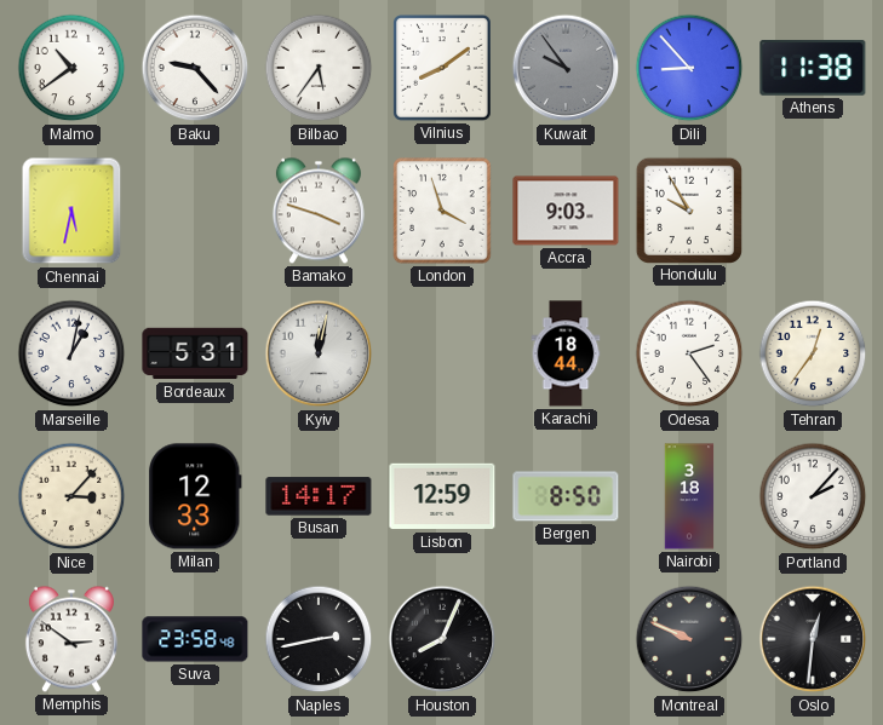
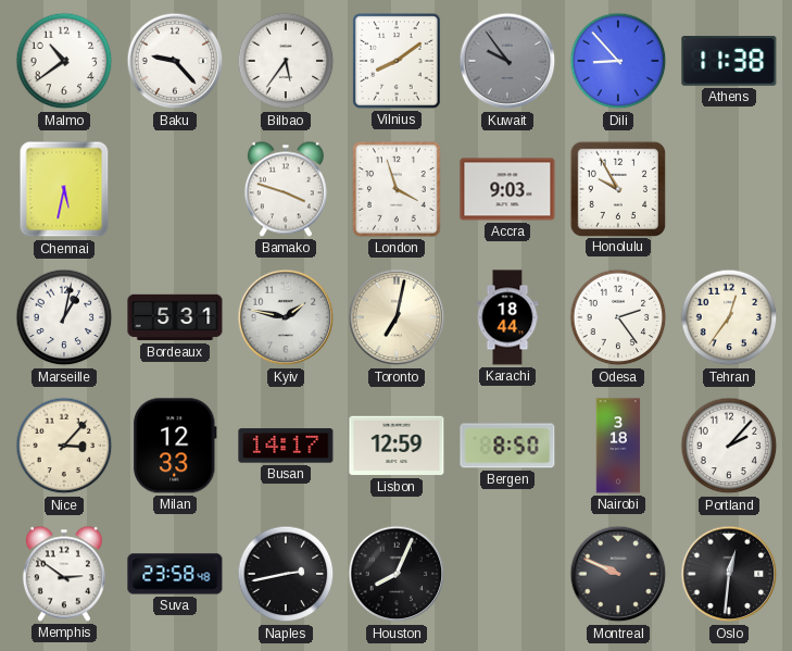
Kyiv: 12:02 -> 1:47
Toronto: none -> 7:02
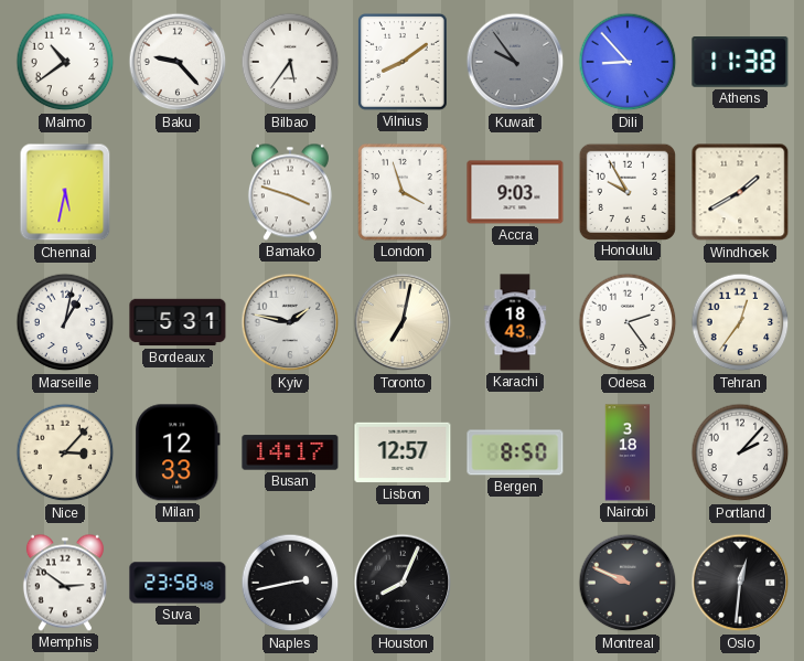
Windhoek: none -> 1:40
Karachi: 18:44 -> 18:43
Lisbon: 12:59 -> 12:57
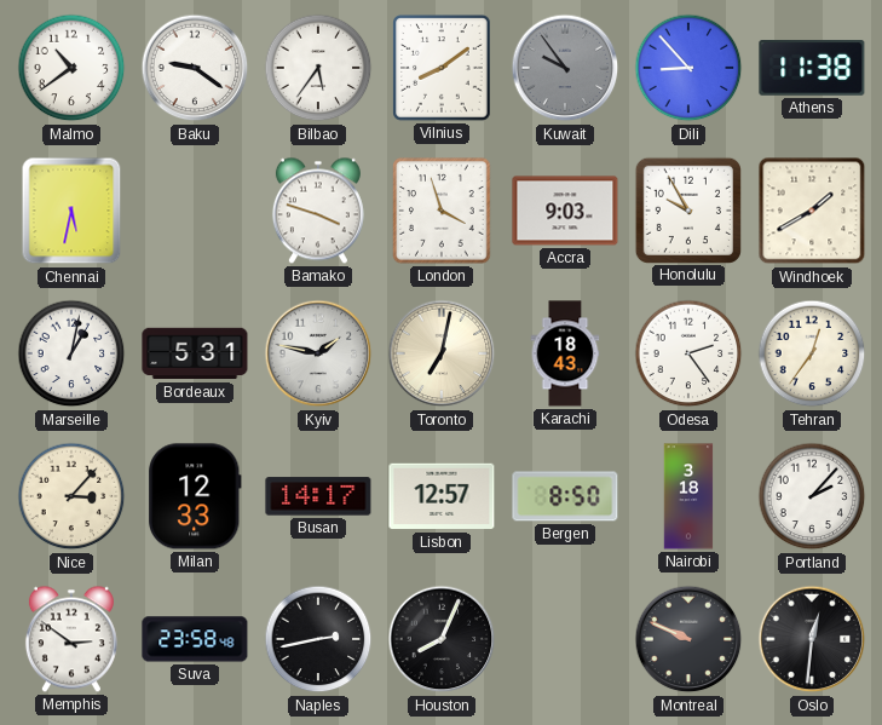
Baku: 9:23 -> 9:21
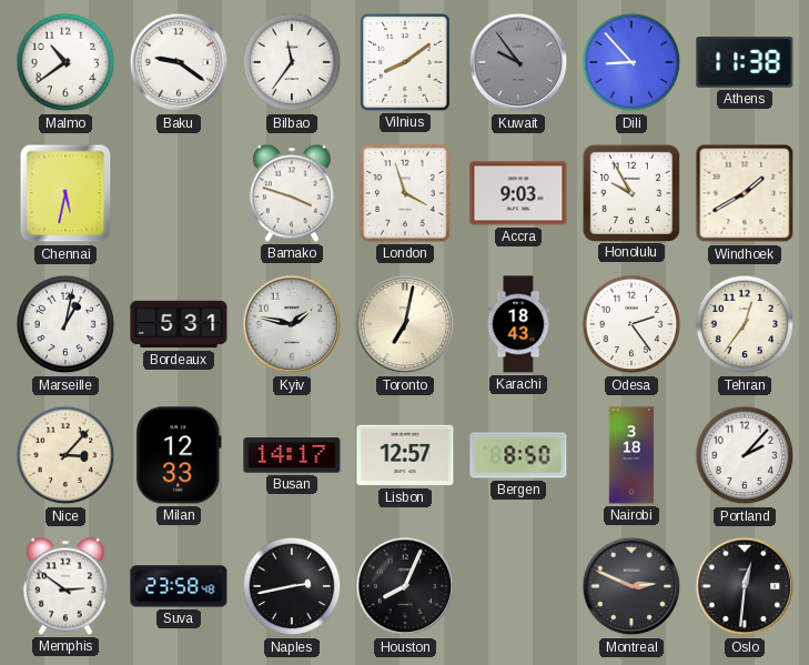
Bilbao: 5:36 -> 11:36
Montreal: 9:49 -> 2:49
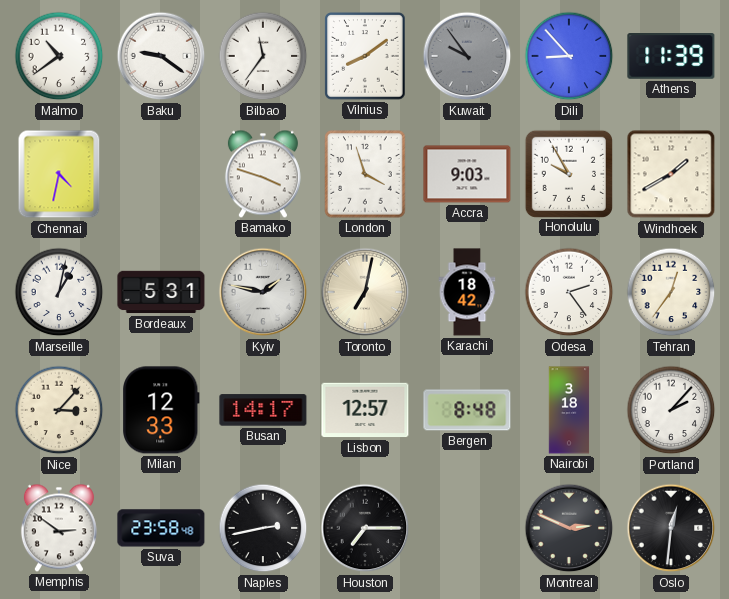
Athens: 11:38 -> 11:39
Chennai: 5:32 -> 4:32
Karachi: 18:43 -> 18:42
Bergen: 8:50 -> 8:48
Houston: 8:04 -> 7:15
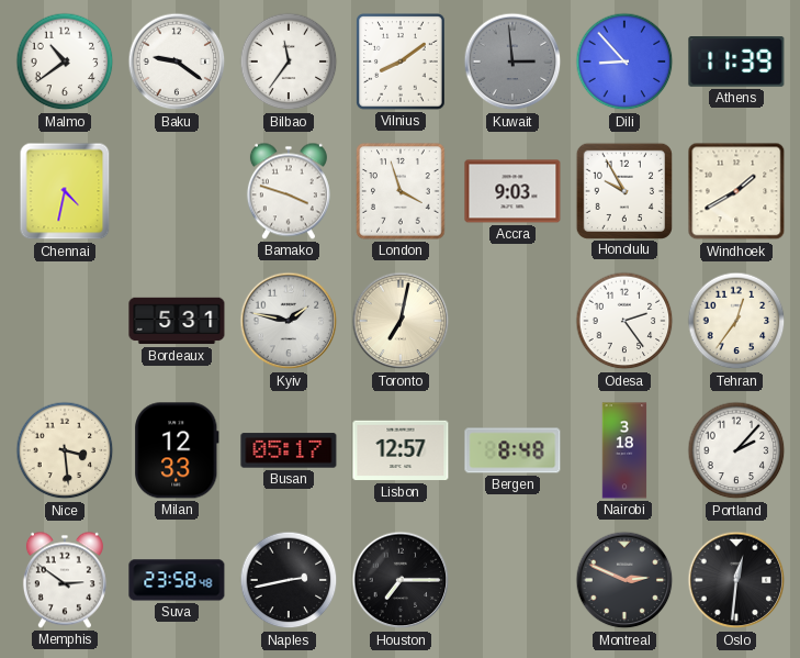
Kuwait: 9:54 -> 2:59
Marseille: 1:02 -> none
Karachi: 18:42 -> none
Nice: 3:07 -> 3:29
Busan: 14:17 -> 05:17
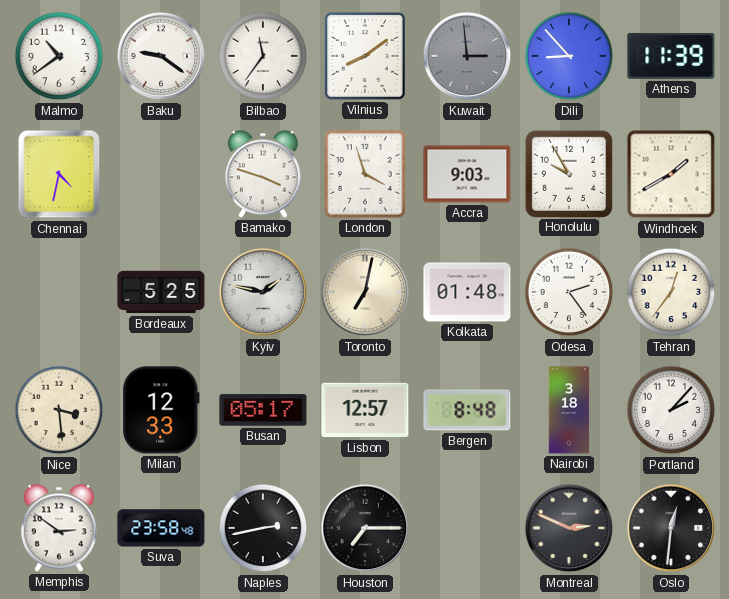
Bordeaux: 5:31 -> 5:25
Kolkata: none -> 01:48
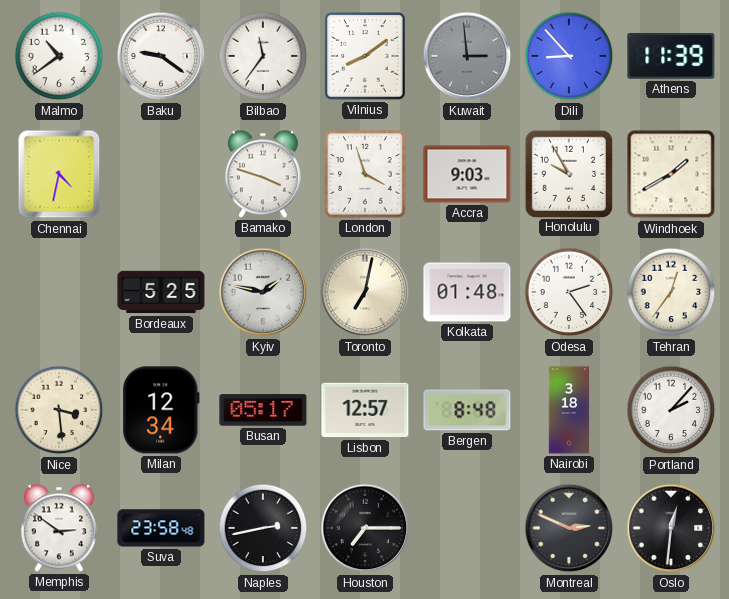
Milan: 12:33 -> 12:34
